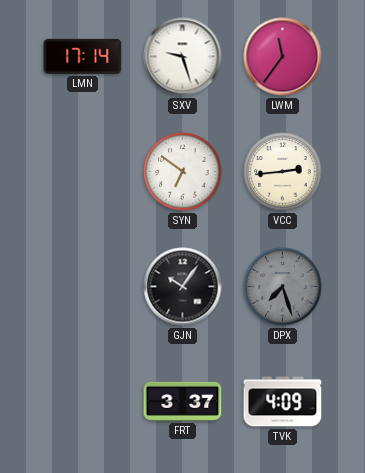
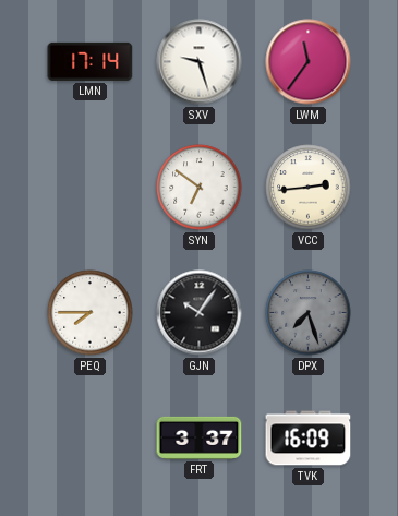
PEQ: none -> 7:45
TVK: 4:09 -> 16:09
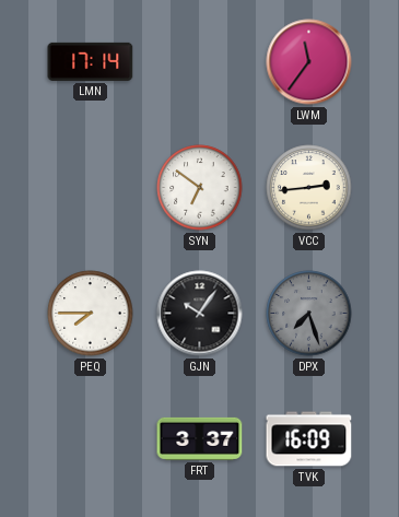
SXV: 9:27 -> none
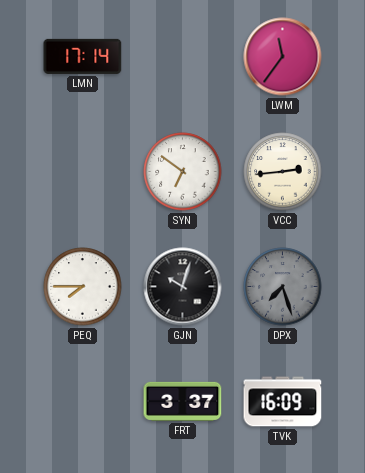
GJN: 10:06 -> 10:03
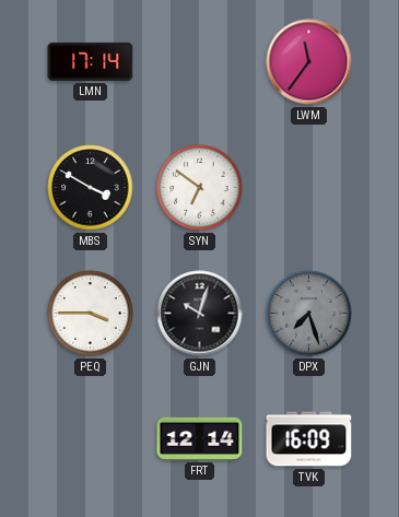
MBS: none -> 3:50
VCC: 2:44 -> none
PEQ: 7:45 -> 3:45
FRT: 3:37 -> 12:14
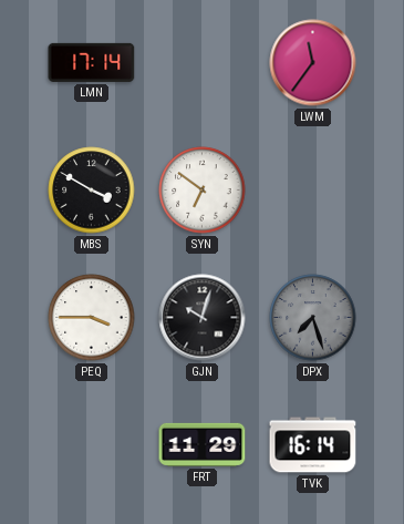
FRT: 12:14 -> 11:29
TVK: 16:09 -> 16:14
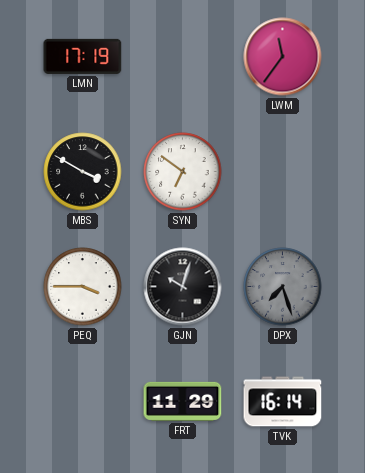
LMN: 17:14 -> 17:19
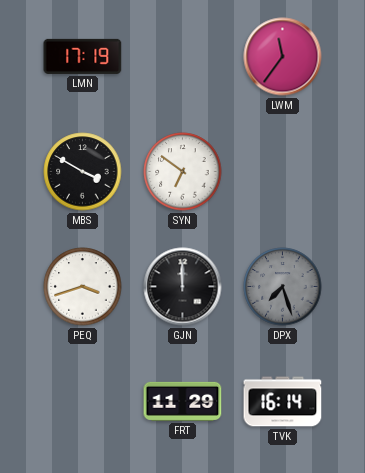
PEQ: 3:45 -> 3:42
GJN: 10:03 -> 12:00
